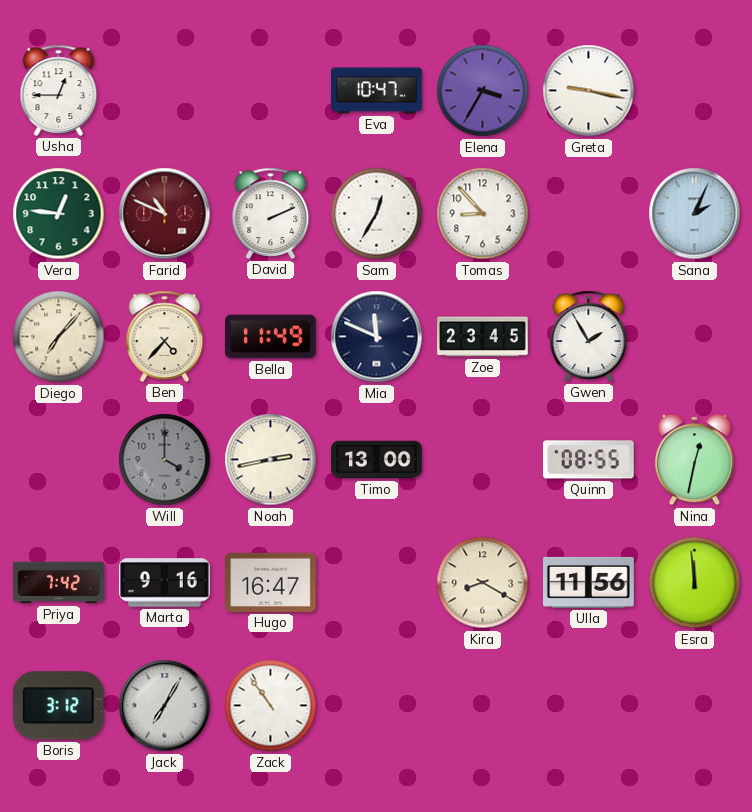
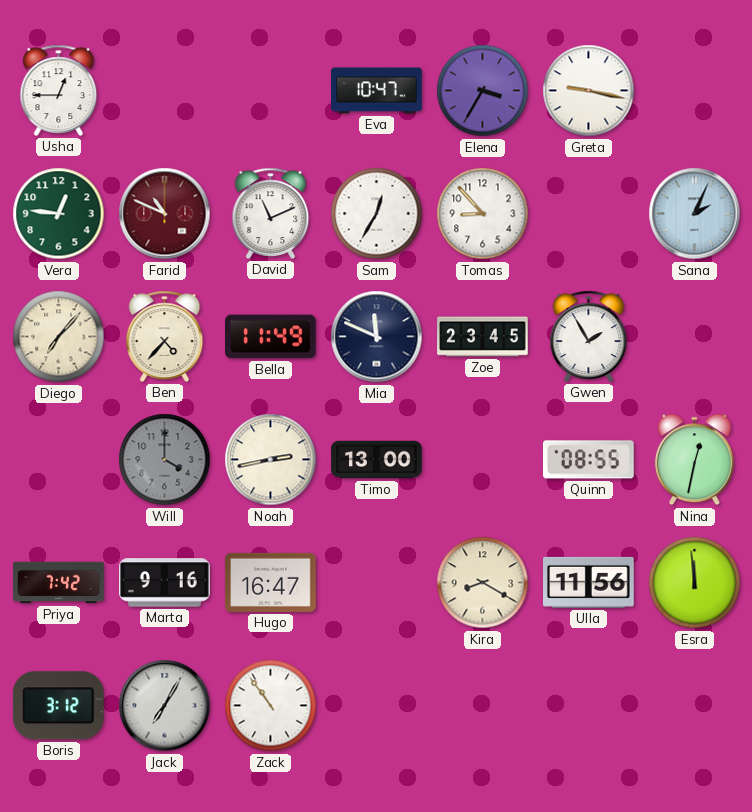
David: 2:11 -> 11:11
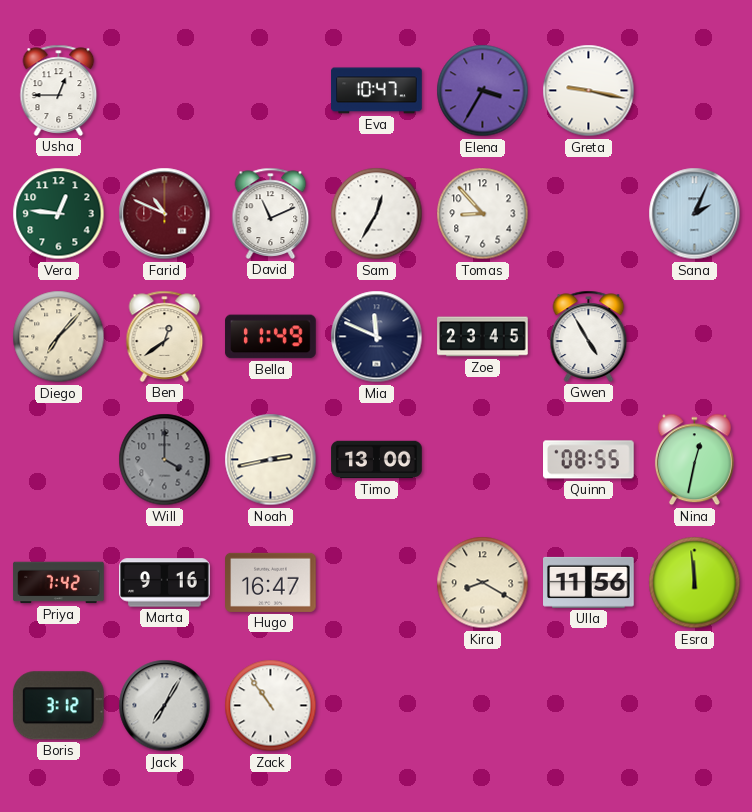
Ben: 4:37 -> 12:39
Gwen: 1:55 -> 4:55
